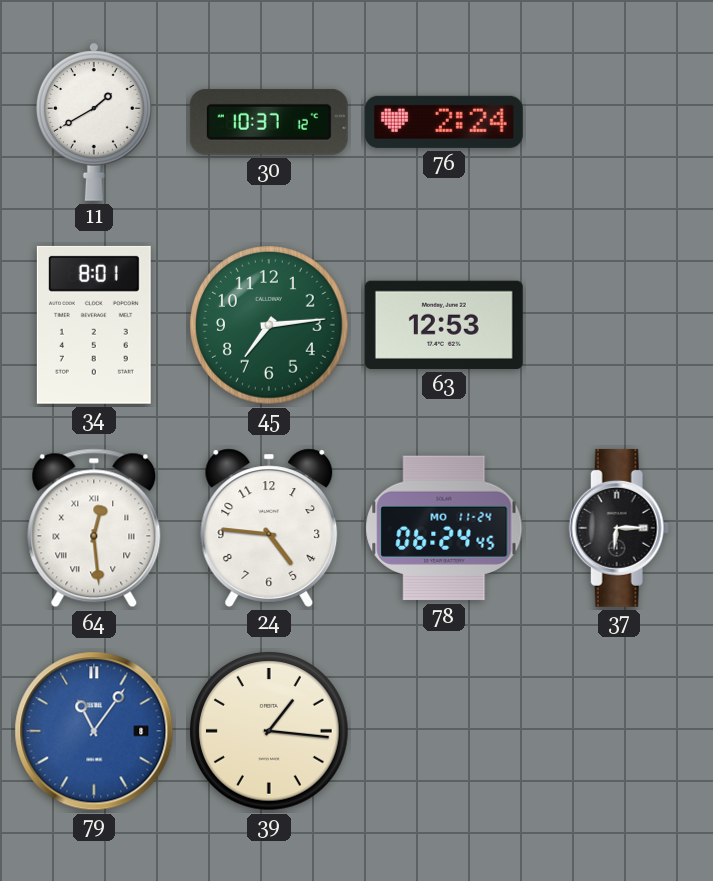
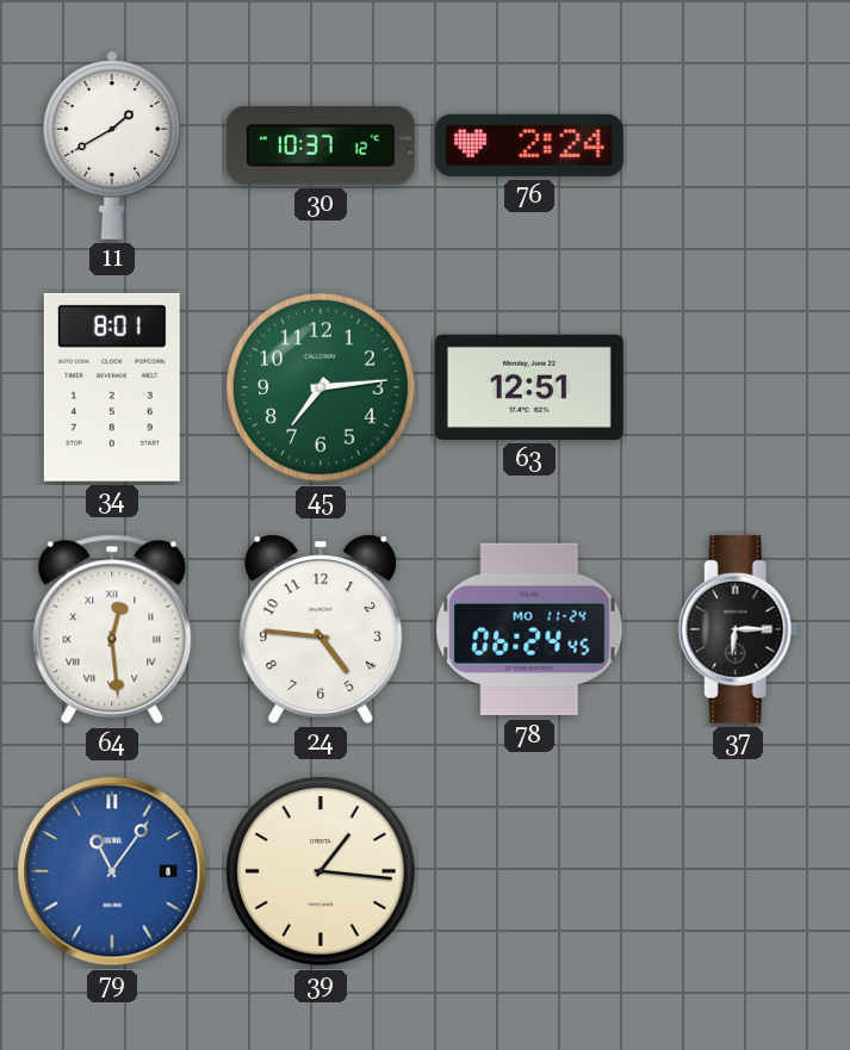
63: 12:53 -> 12:51
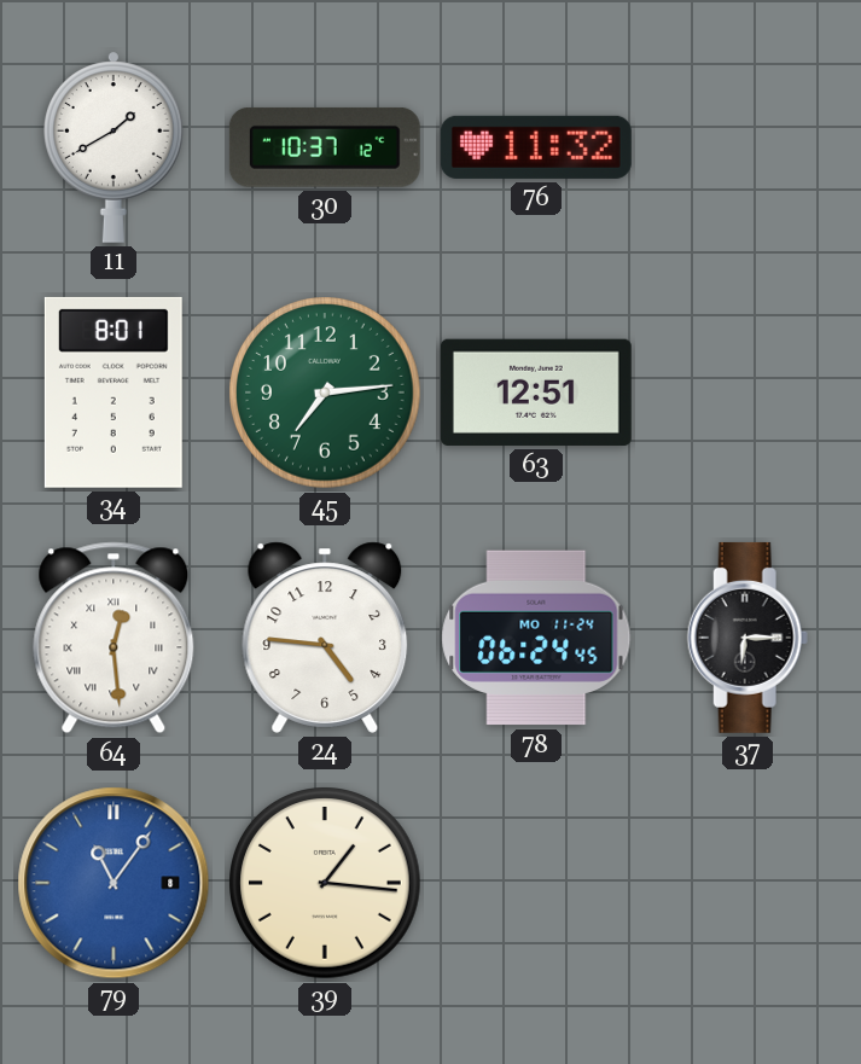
76: 2:24 -> 11:32
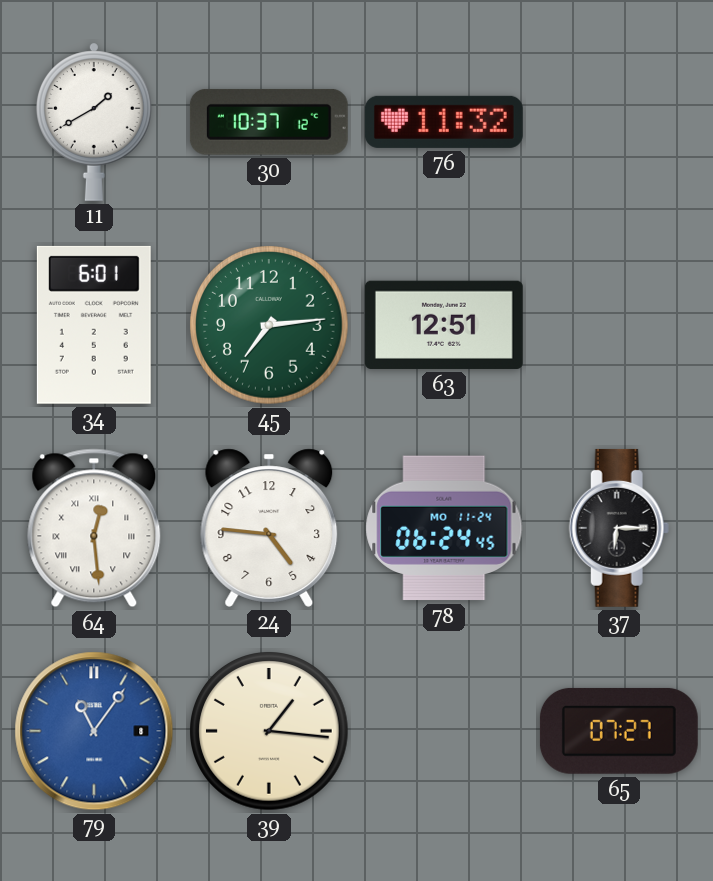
34: 8:01 -> 6:01
65: none -> 07:27
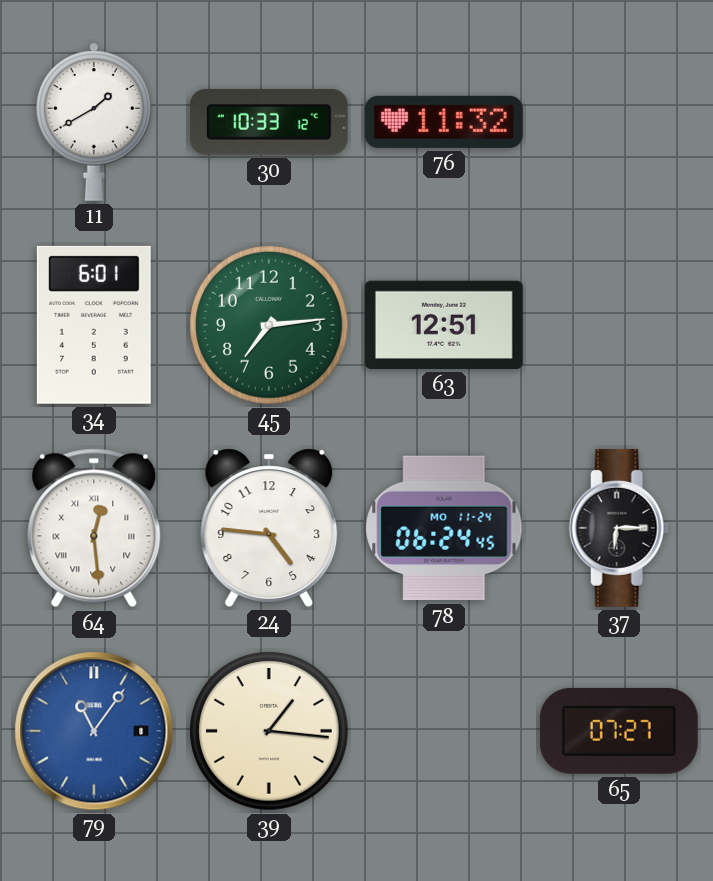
30: 10:37 -> 10:33
